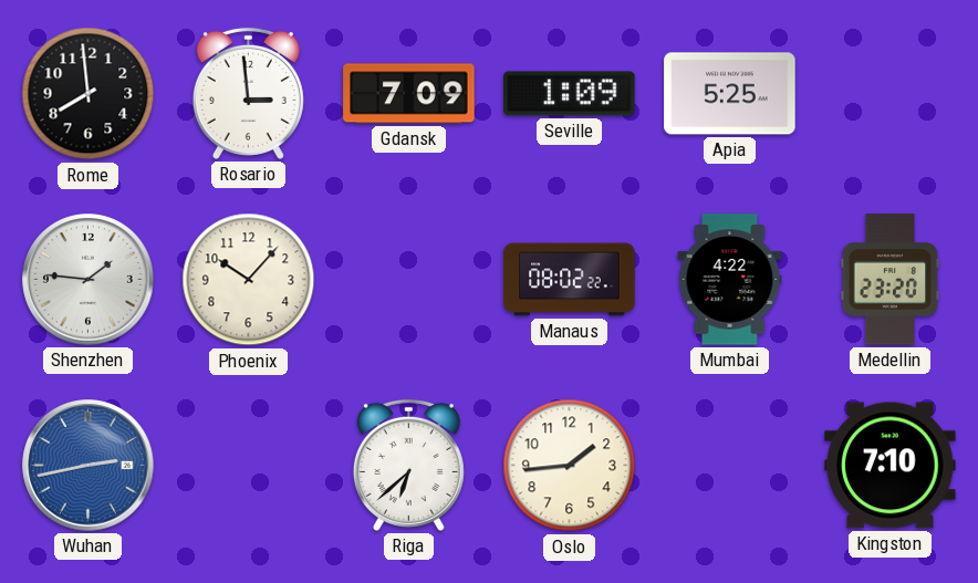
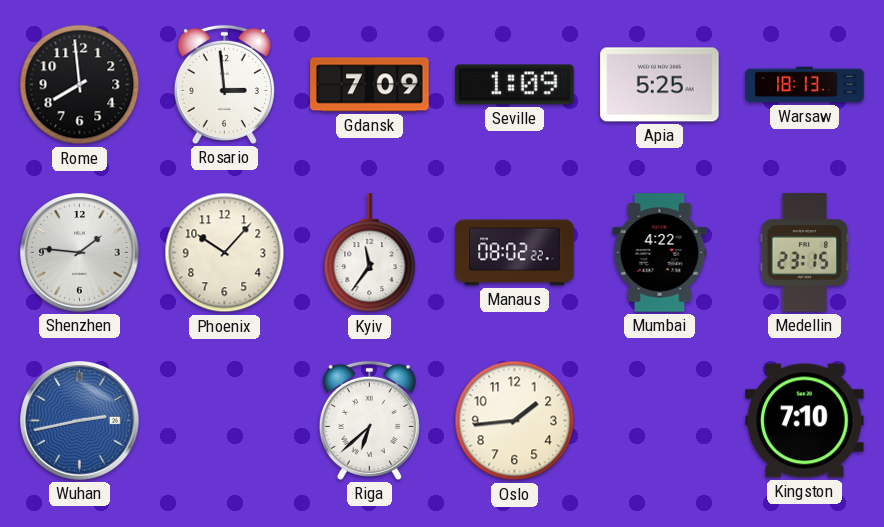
Warsaw: none -> 18:13
Kyiv: none -> 11:36
Medellin: 23:20 -> 23:15
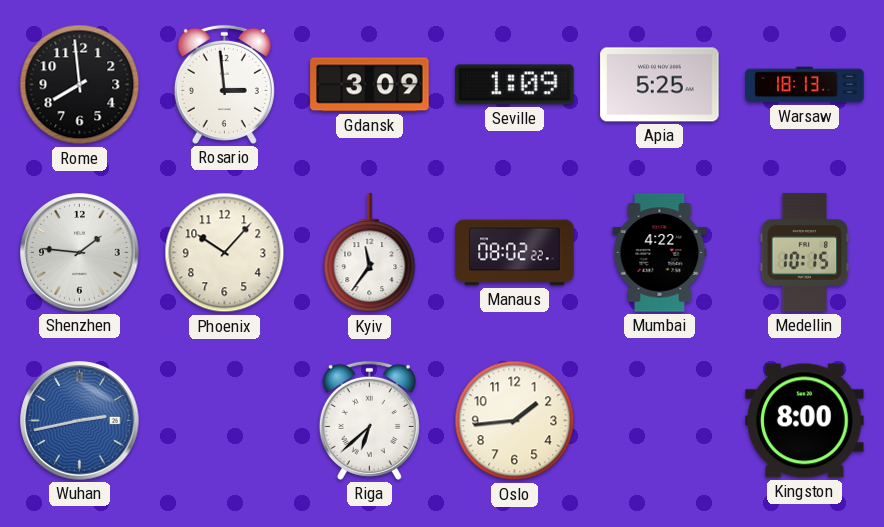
Gdansk: 7:09 -> 3:09
Medellin: 23:15 -> 10:15
Kingston: 7:10 -> 8:00
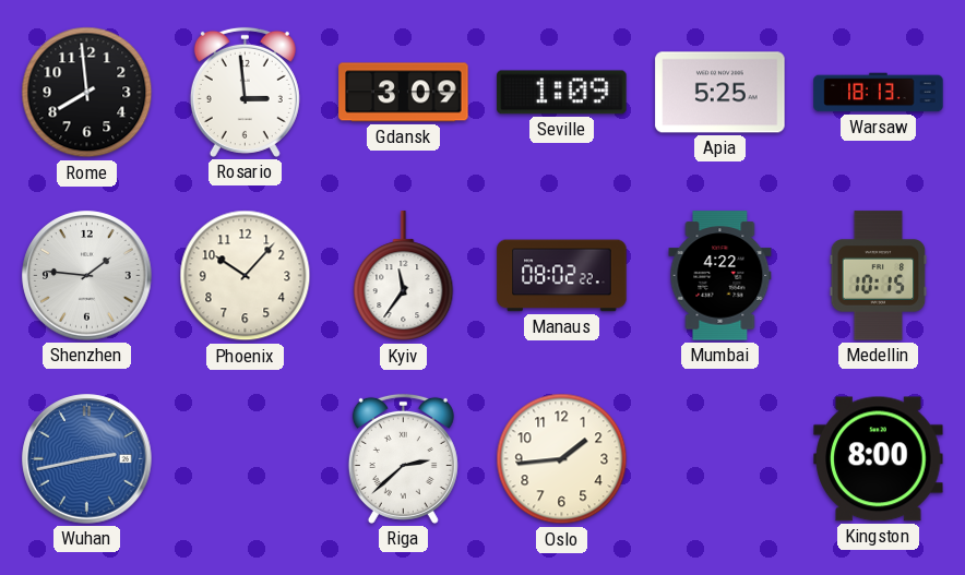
Riga: 6:38 -> 2:38
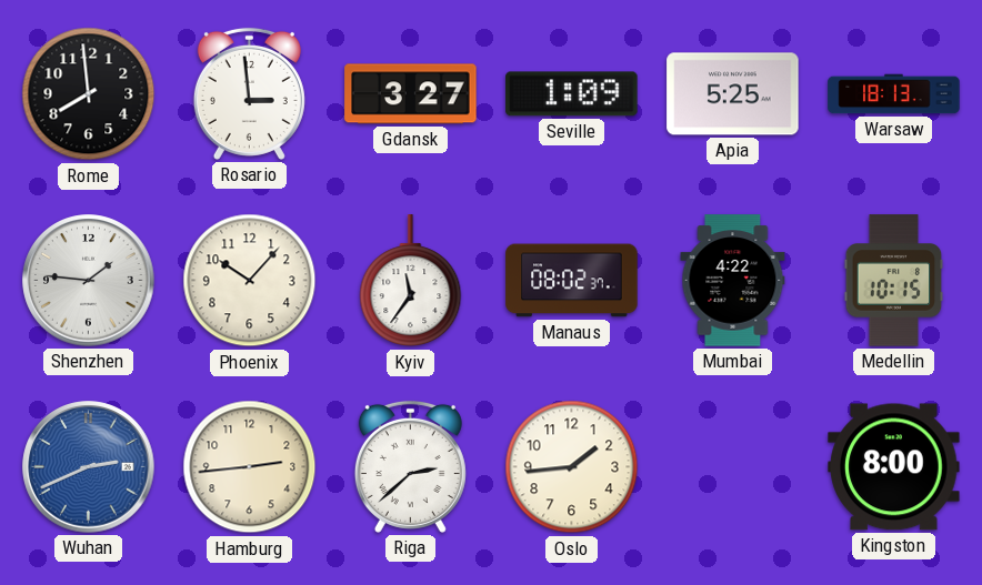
Gdansk: 3:09 -> 3:27
Manaus: 08:02:22 -> 08:02:37
Wuhan: 2:43 -> 2:41
Hamburg: none -> 2:44
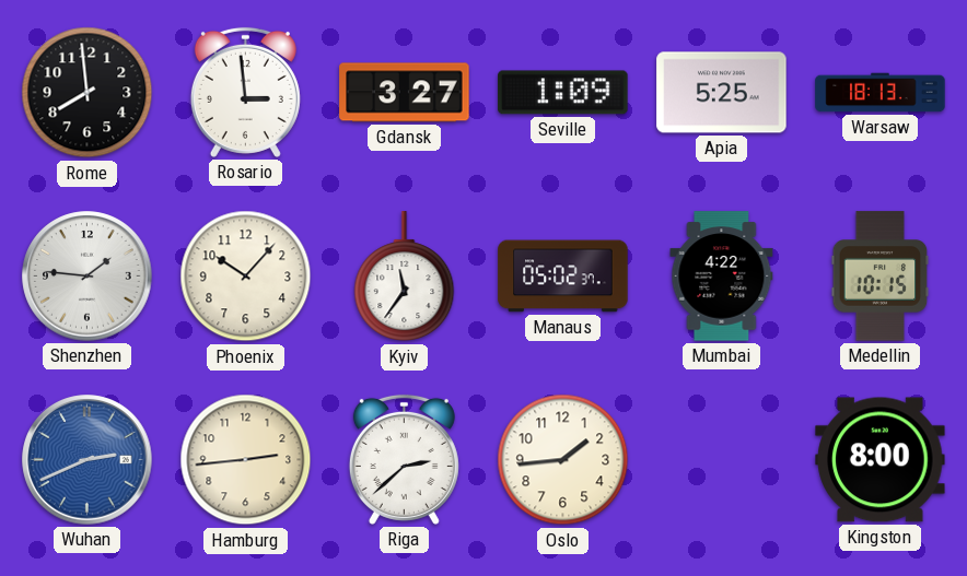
Manaus: 08:02 -> 05:02
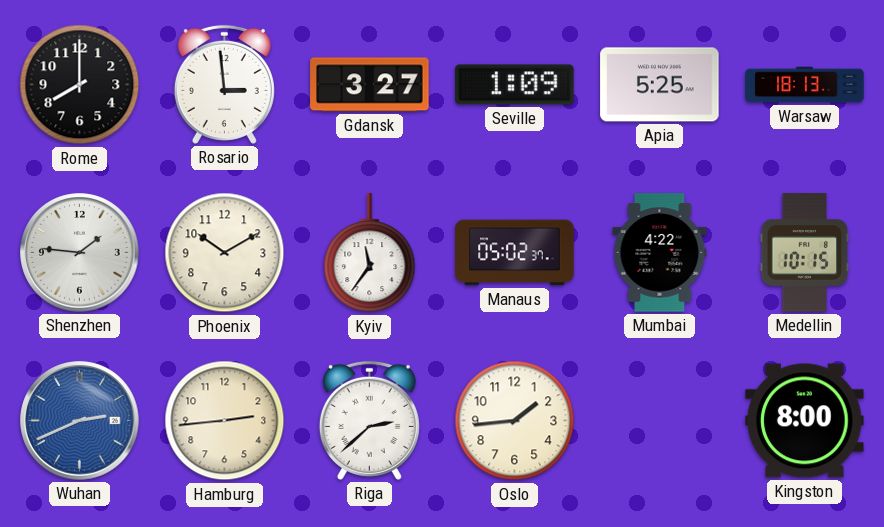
Rome: 7:59 -> 8:00
Phoenix: 10:07 -> 10:10
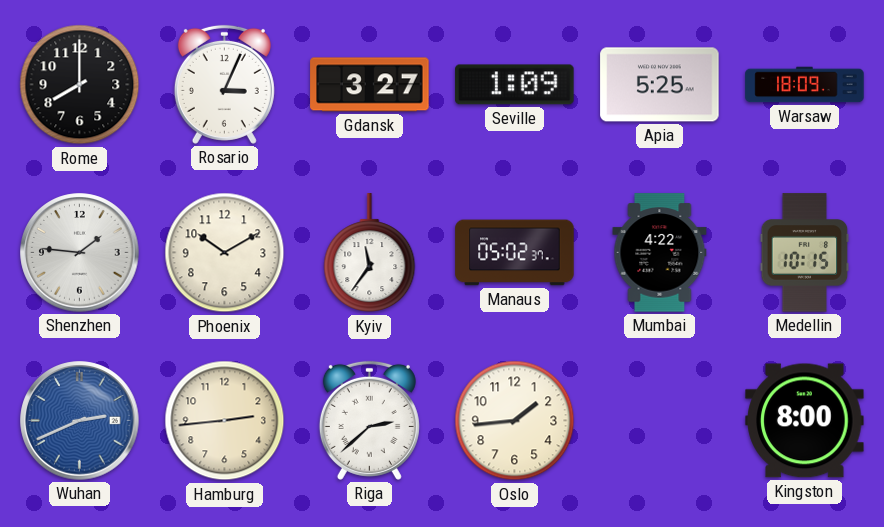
Rosario: 2:59 -> 3:04
Warsaw: 18:13 -> 18:09
